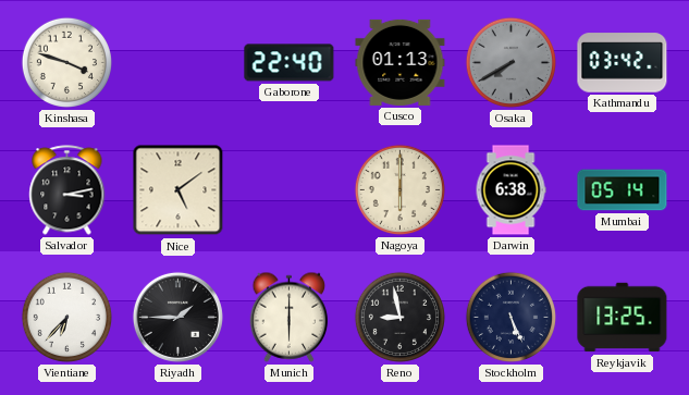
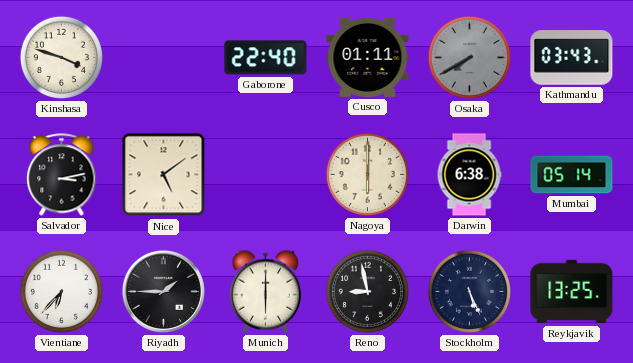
Cusco: 01:13 -> 01:11
Kathmandu: 03:42 -> 03:43
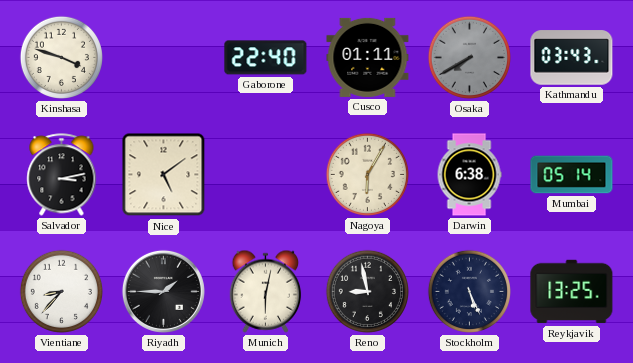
Nagoya: 6:00 -> 6:05
Vientiane: 6:37 -> 8:37
Munich: 6:00 -> 6:02
